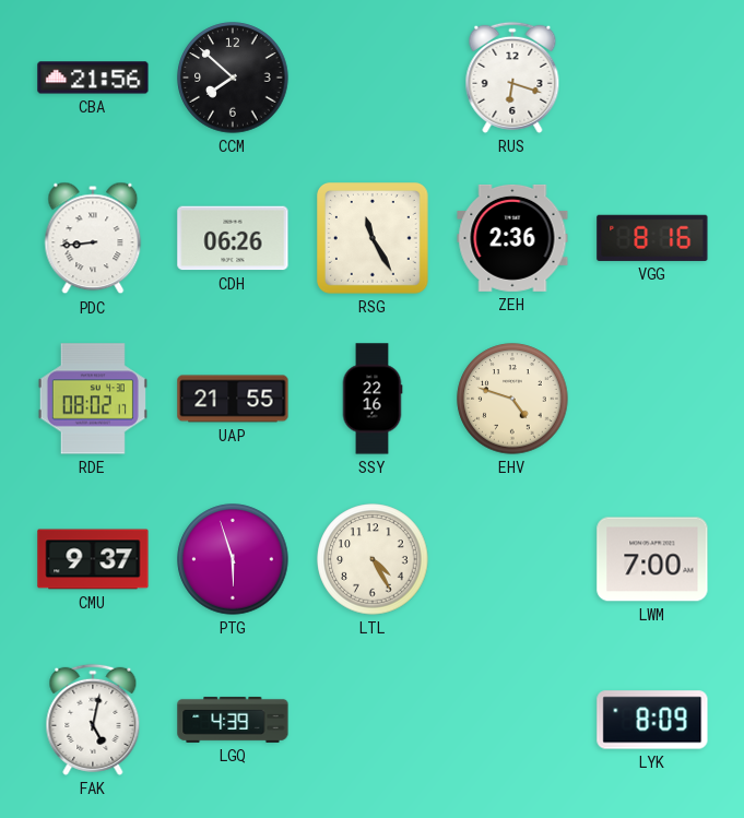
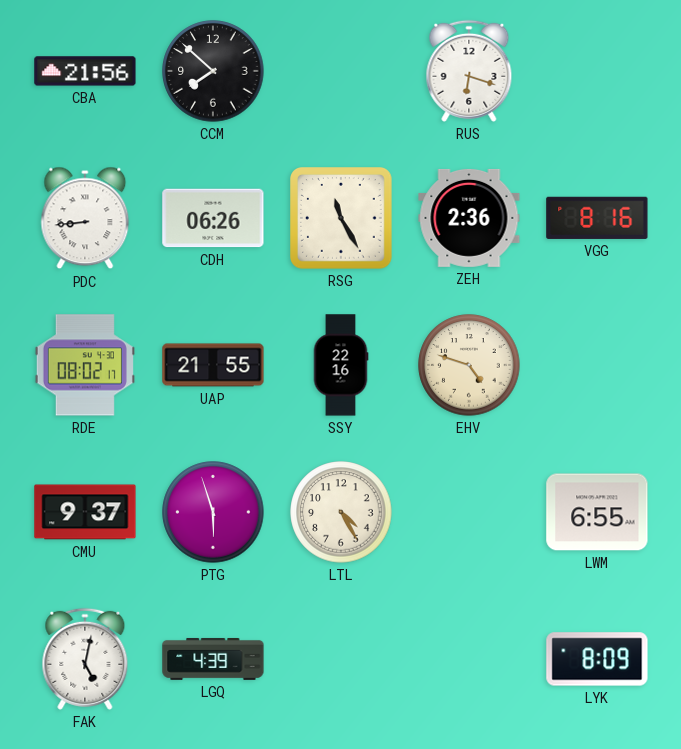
LWM: 7:00 -> 6:55
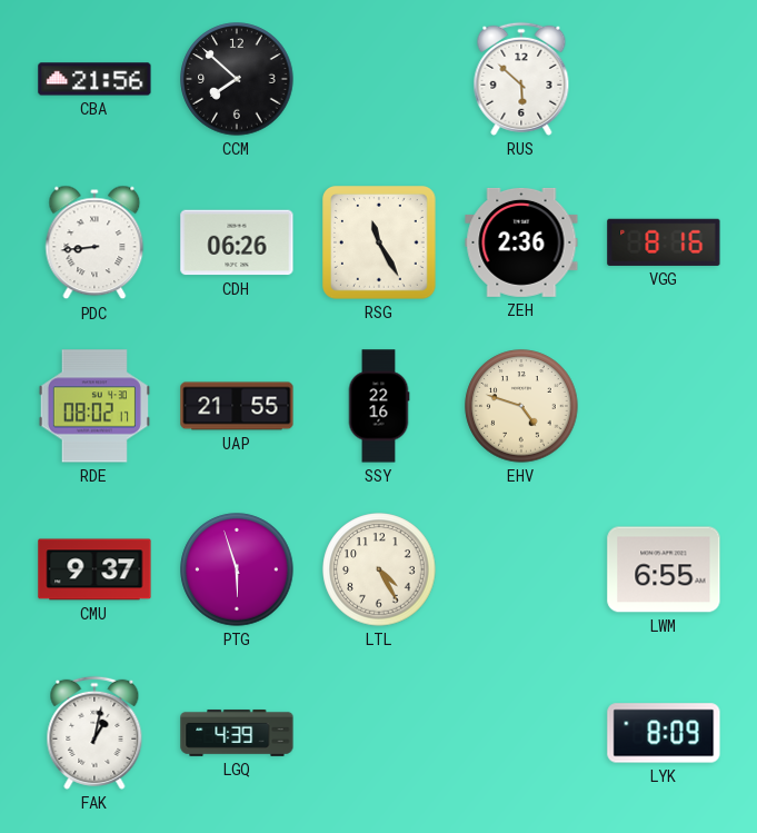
RUS: 6:18 -> 5:52
FAK: 5:02 -> 1:02
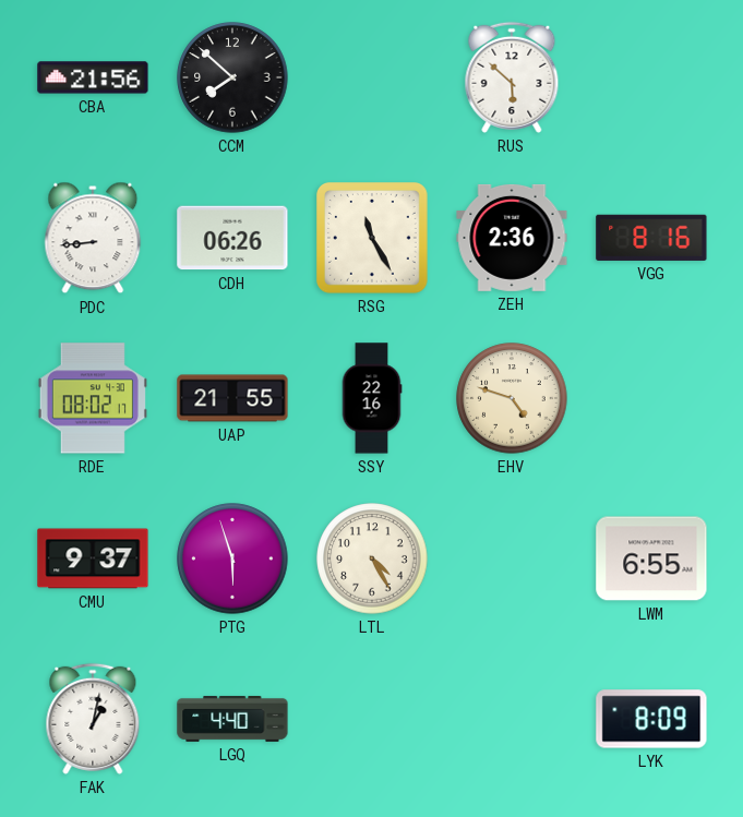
LGQ: 4:39 -> 4:40
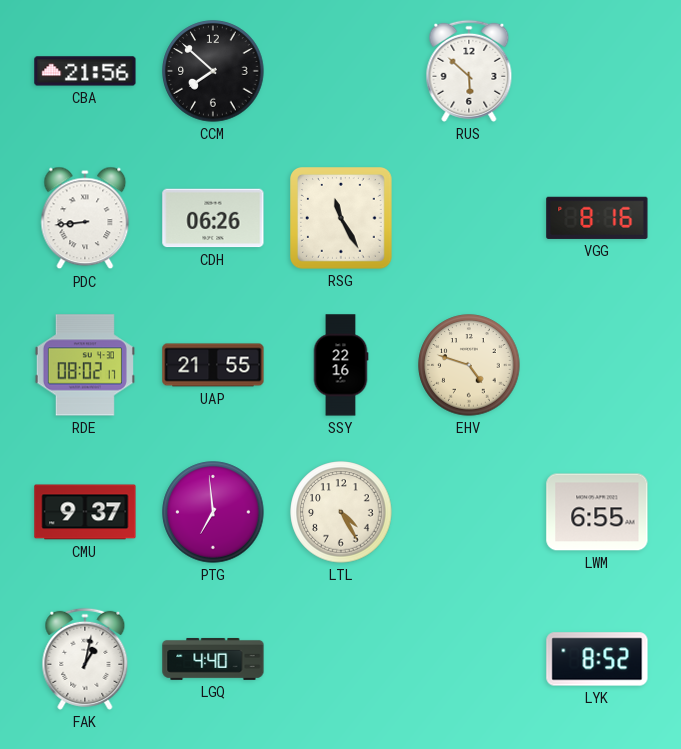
ZEH: 2:36 -> none
PTG: 5:57 -> 6:59
LYK: 8:09 -> 8:52
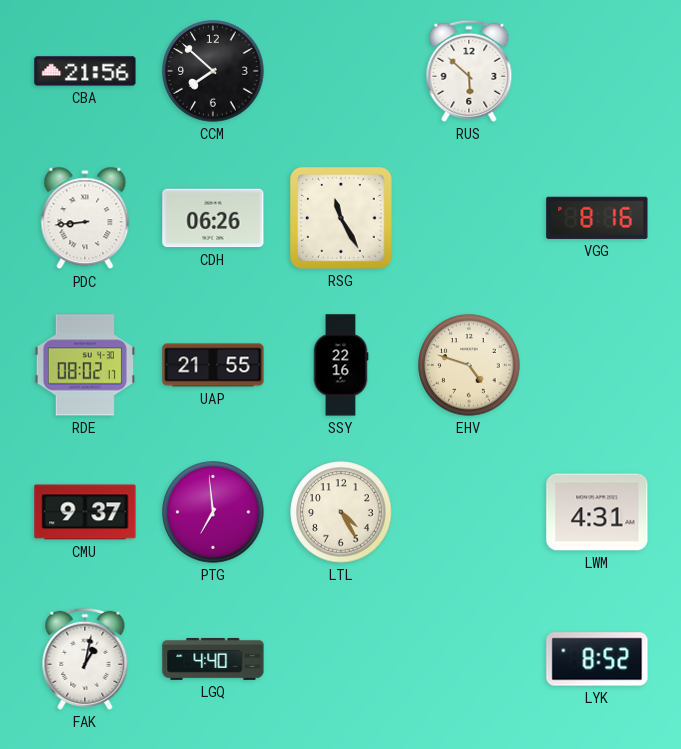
LWM: 6:55 -> 4:31
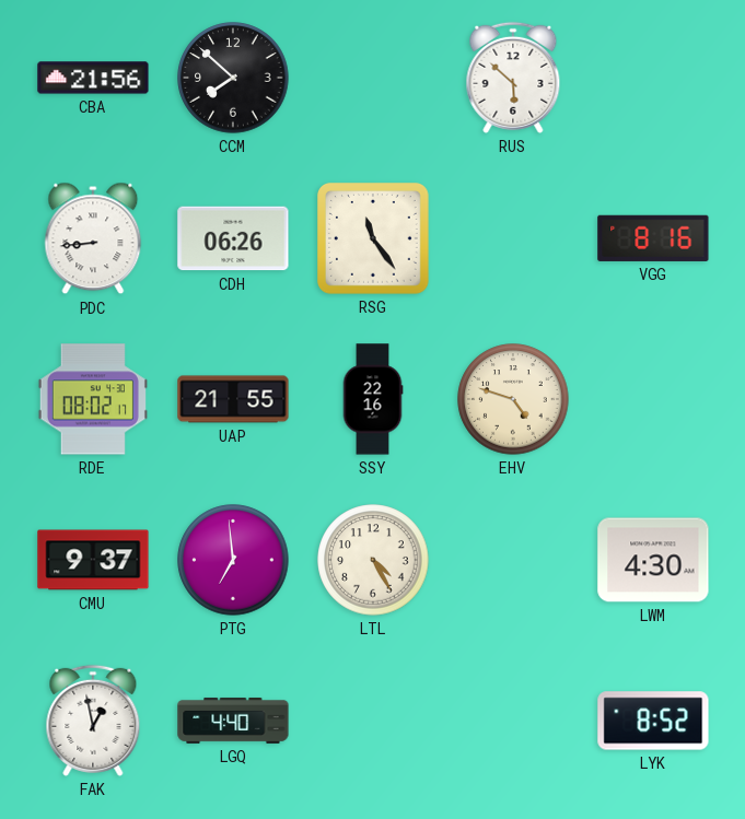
RSG: 11:25 -> 11:24
LWM: 4:31 -> 4:30
FAK: 1:02 -> 12:58
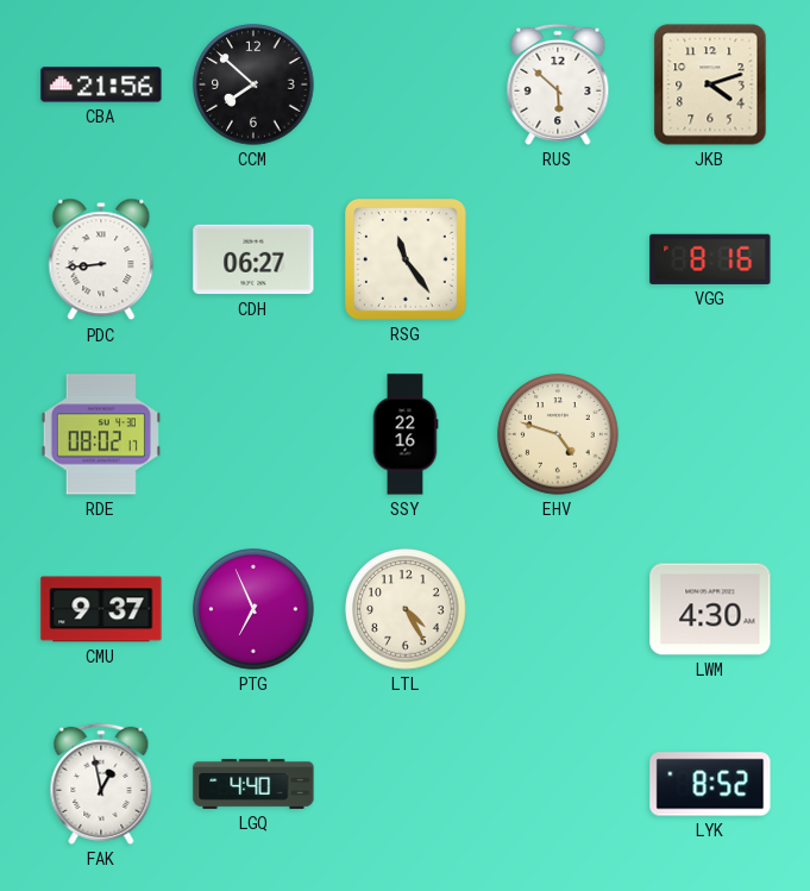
JKB: none -> 4:12
CDH: 06:26 -> 06:27
UAP: 21:55 -> none
PTG: 6:59 -> 6:56
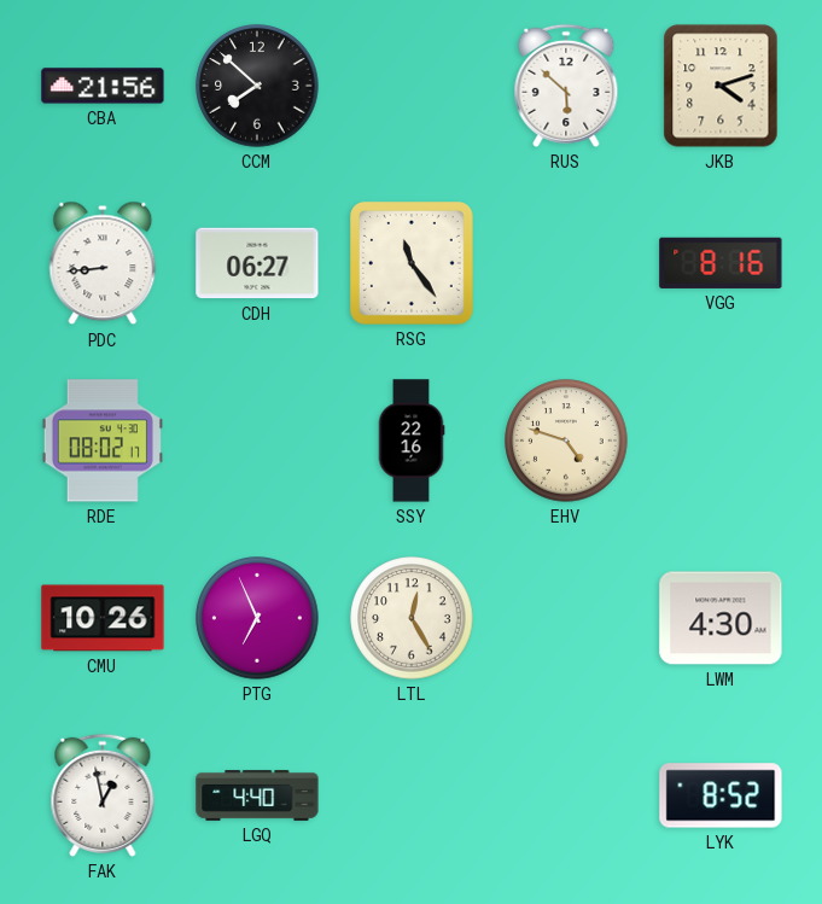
CMU: 9:37 -> 10:26
LTL: 4:25 -> 12:25
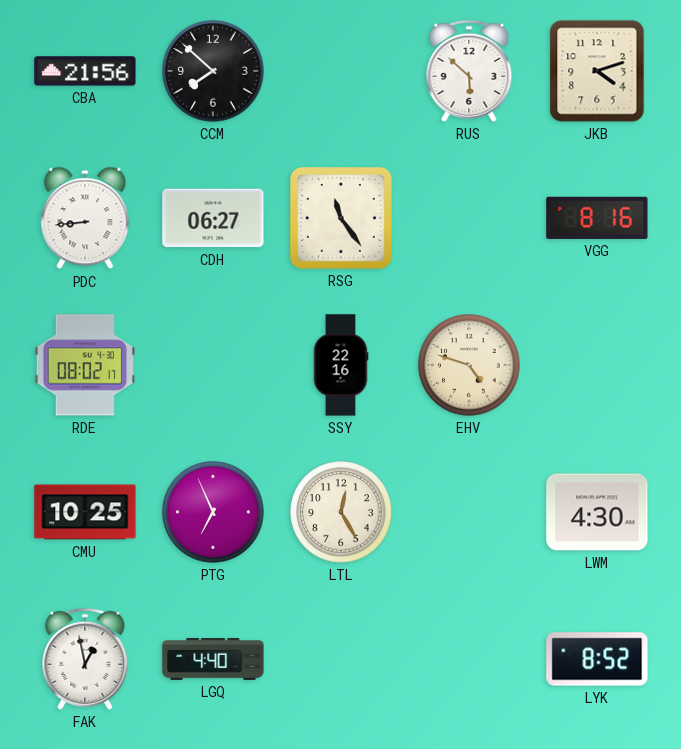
CMU: 10:26 -> 10:25
